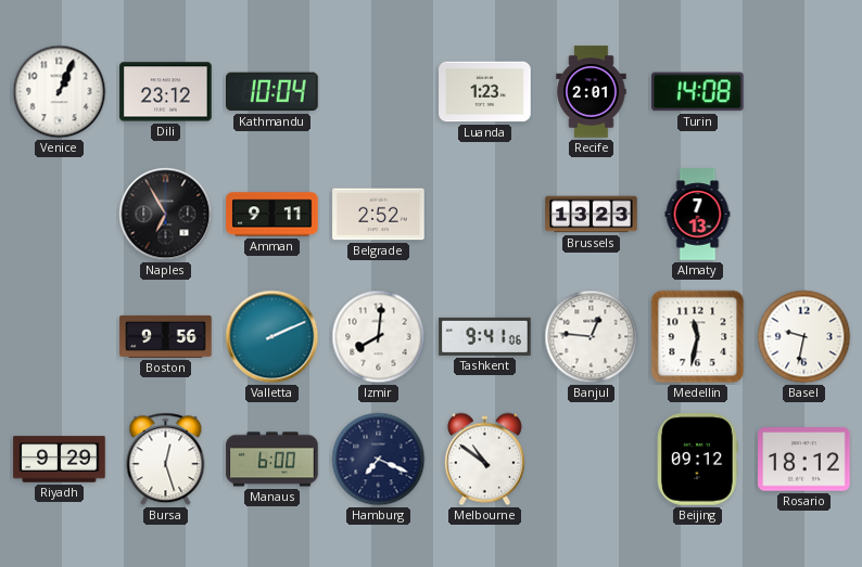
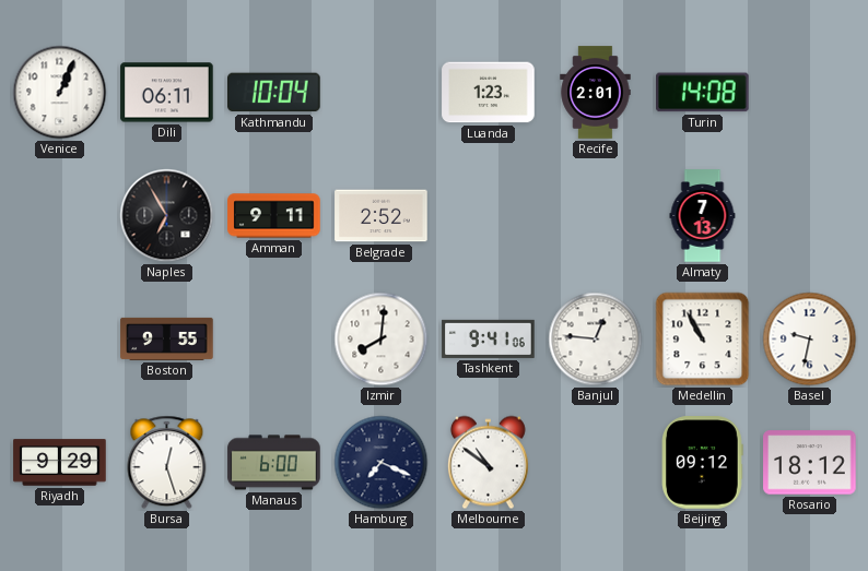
Dili: 23:12 -> 06:11
Brussels: 13:23 -> none
Boston: 9:56 -> 9:55
Valletta: 2:11 -> none
Medellin: 11:32 -> 10:55
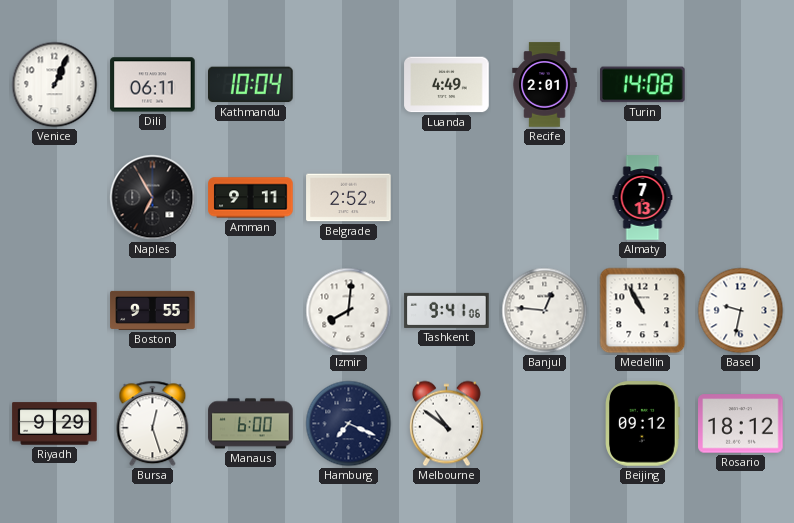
Luanda: 1:23 -> 4:49
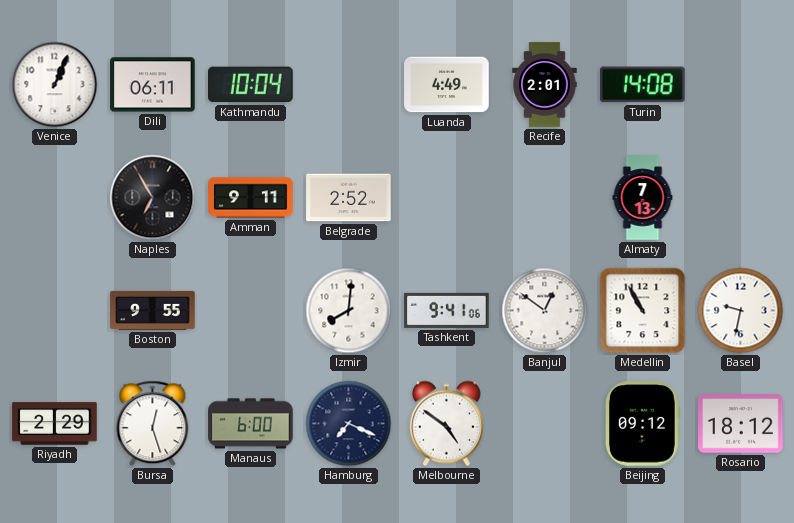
Banjul: 12:46 -> 12:51
Riyadh: 9:29 -> 2:29
Melbourne: 10:51 -> 4:51
